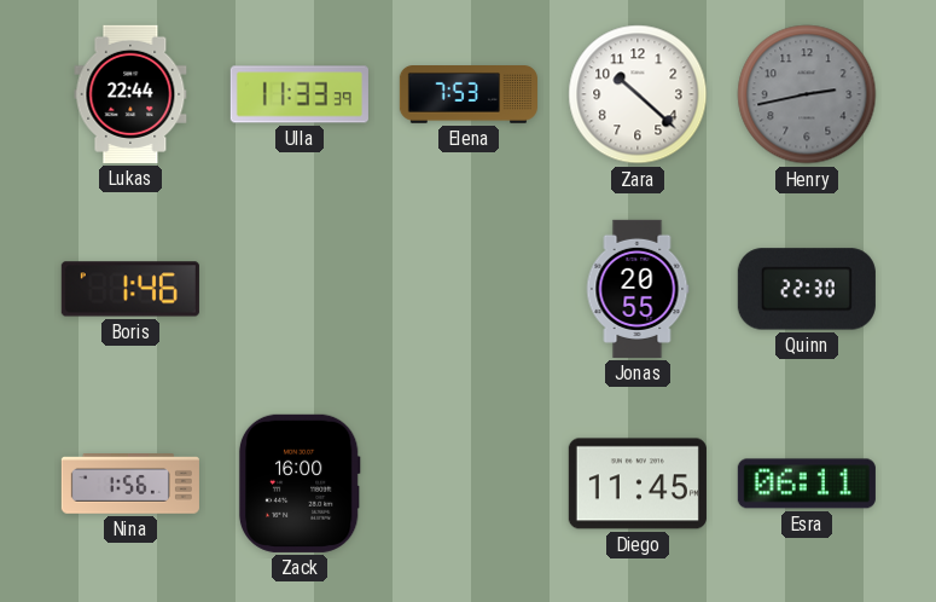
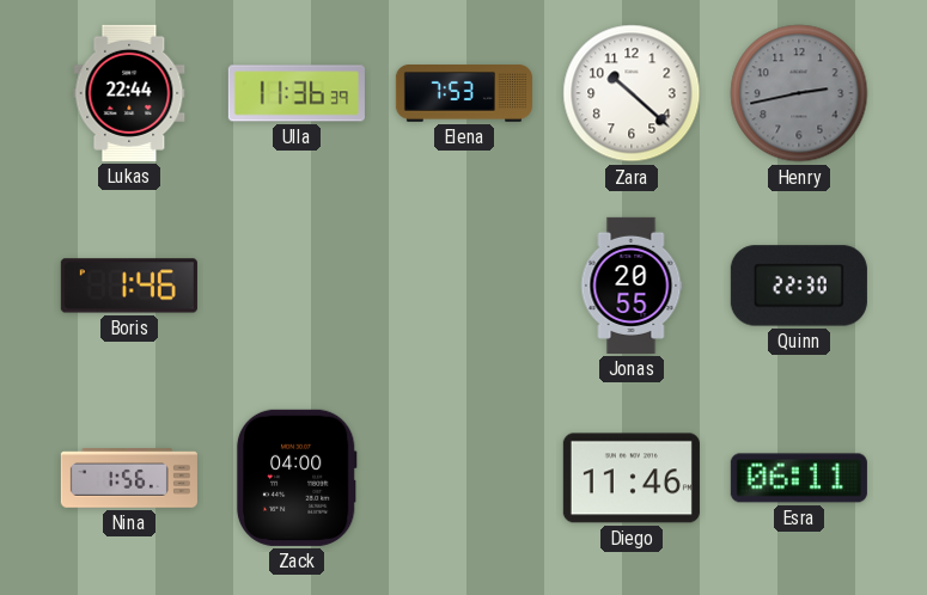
Ulla: 11:33 -> 11:36
Zack: 16:00 -> 04:00
Diego: 11:45 -> 11:46
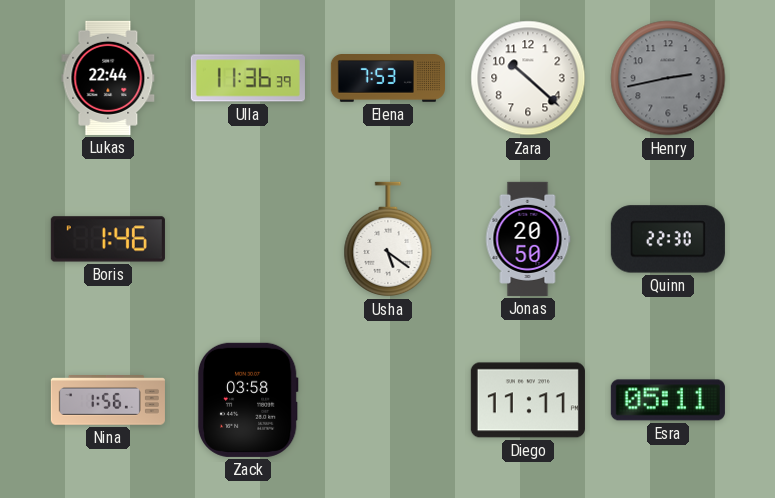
Usha: none -> 5:21
Jonas: 20:55 -> 20:50
Zack: 04:00 -> 03:58
Diego: 11:46 -> 11:11
Esra: 06:11 -> 05:11
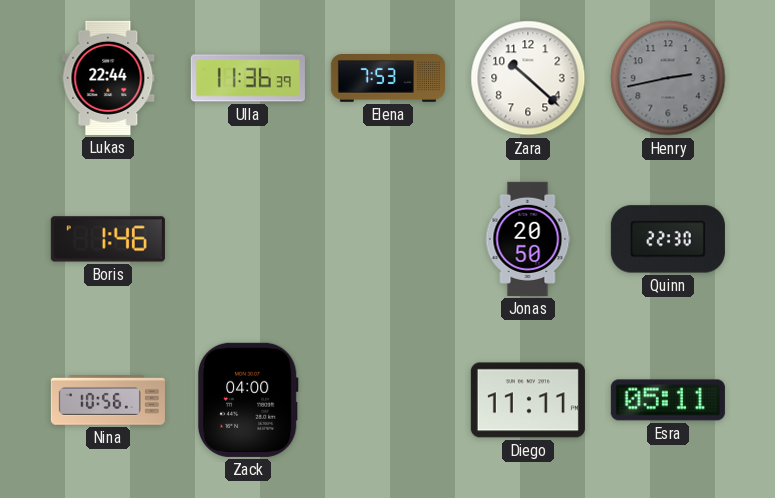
Usha: 5:21 -> none
Nina: 1:56 -> 10:56
Zack: 03:58 -> 04:00
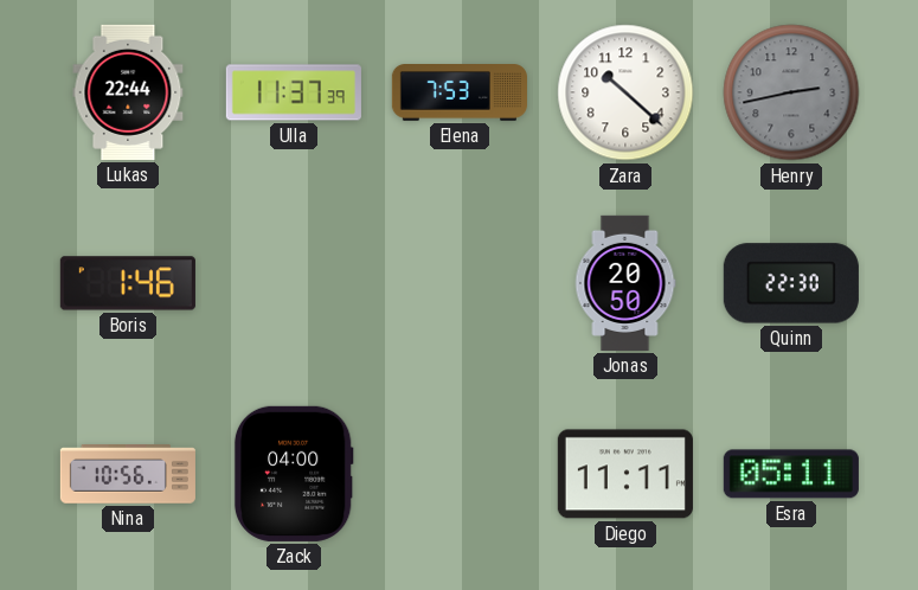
Ulla: 11:36 -> 11:37
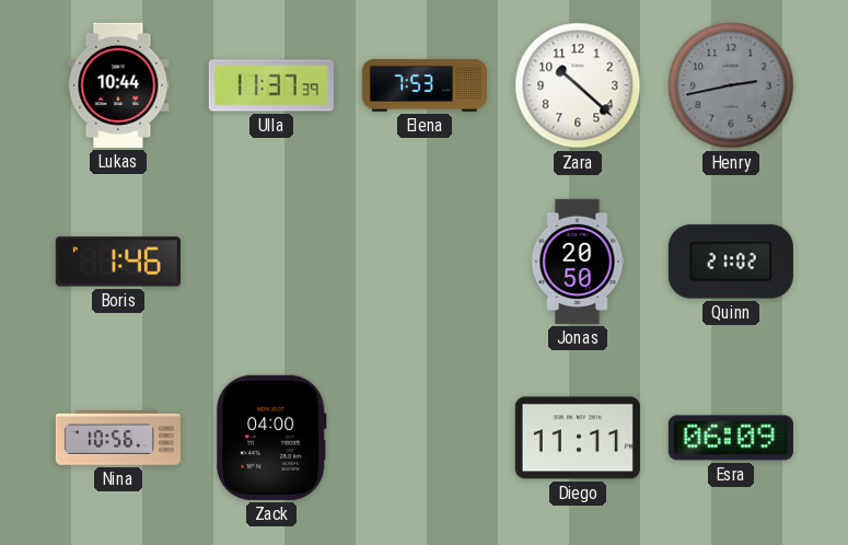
Lukas: 22:44 -> 10:44
Quinn: 22:30 -> 21:02
Esra: 05:11 -> 06:09
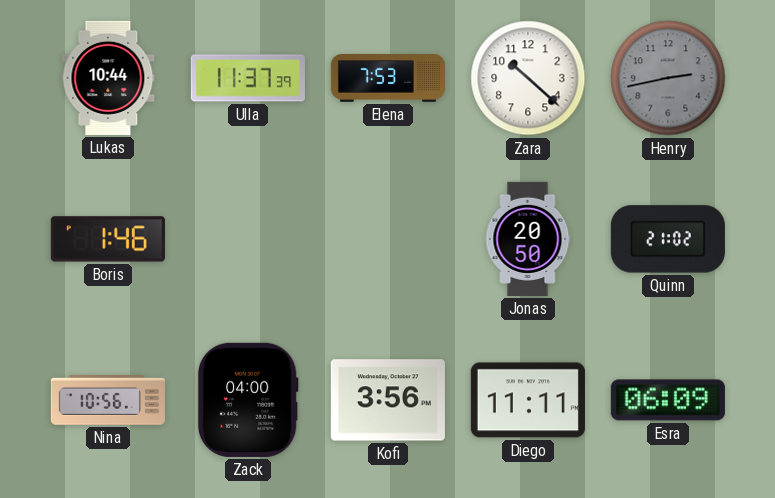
Kofi: none -> 3:56
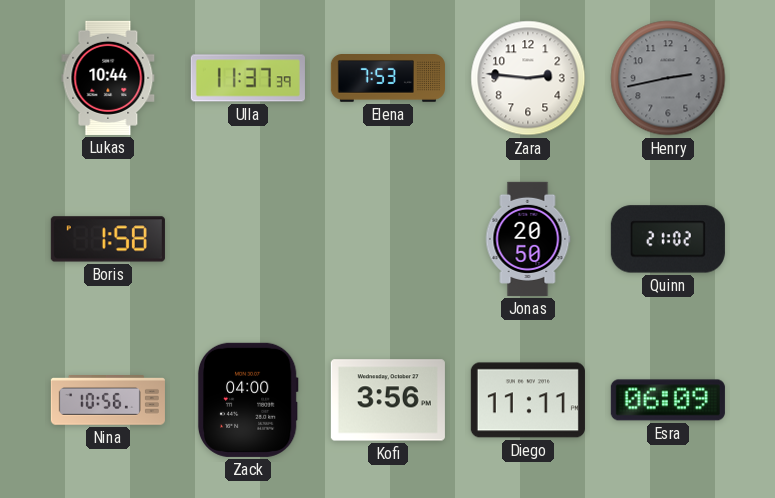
Zara: 10:22 -> 2:46
Boris: 1:46 -> 1:58
